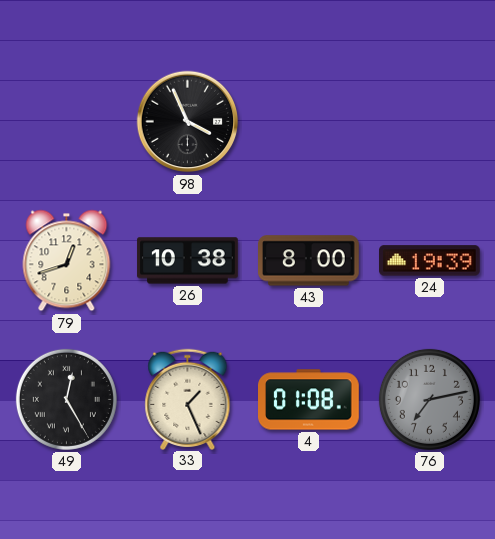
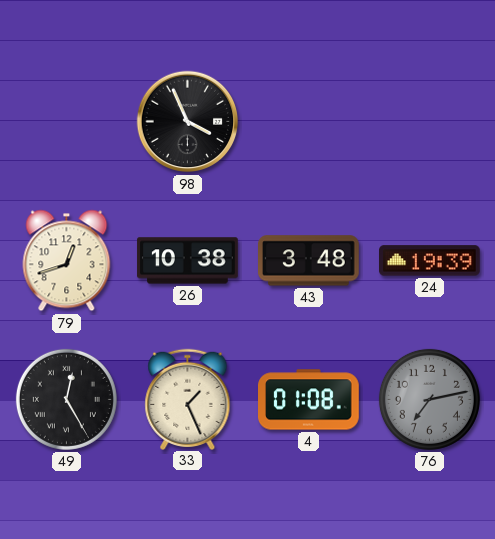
43: 8:00 -> 3:48
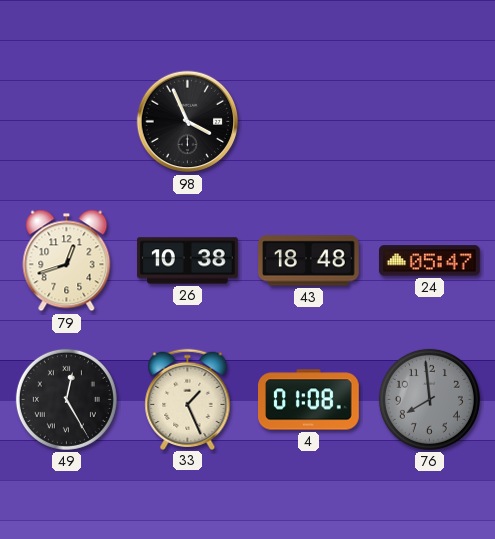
43: 3:48 -> 18:48
24: 19:39 -> 05:47
76: 7:13 -> 7:59
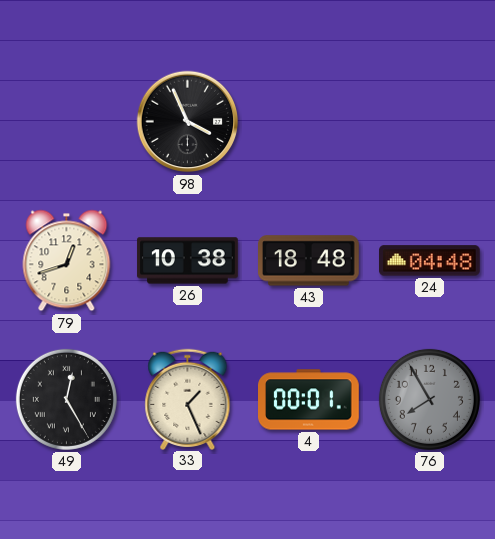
24: 05:47 -> 04:48
4: 01:08 -> 00:01
76: 7:59 -> 7:55
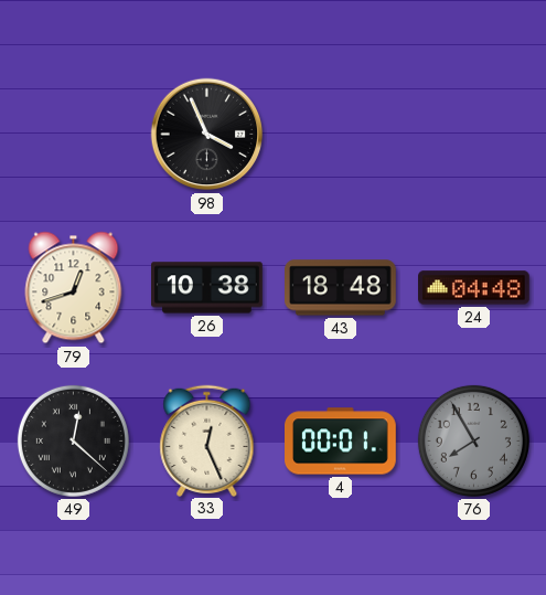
49: 12:25 -> 12:22
33: 1:26 -> 12:26
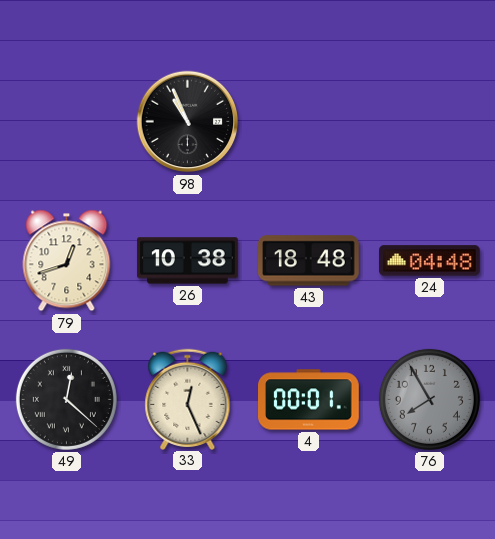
98: 3:56 -> 10:56
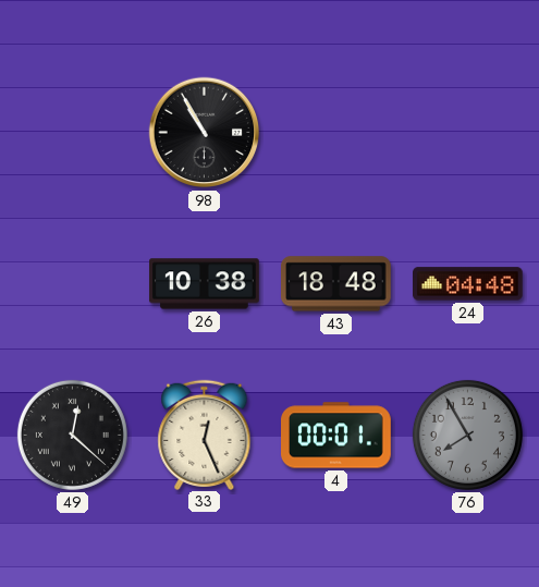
98: 10:56 -> 10:55
79: 12:42 -> none
